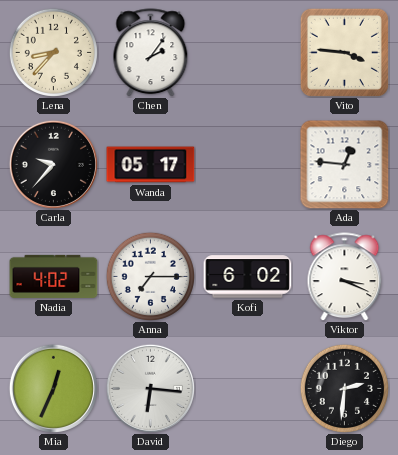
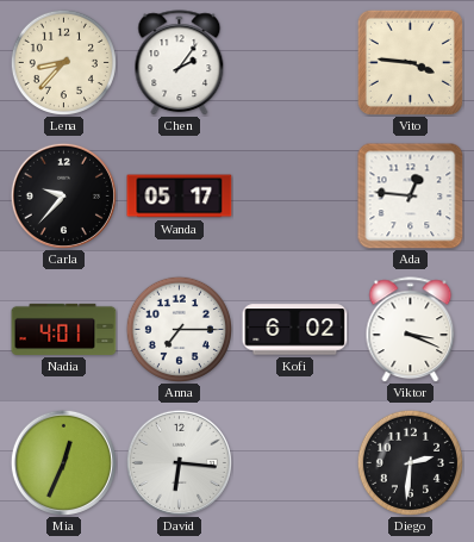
Nadia: 4:02 -> 4:01
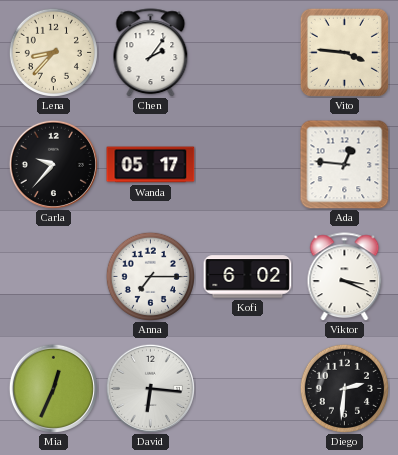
Nadia: 4:01 -> none
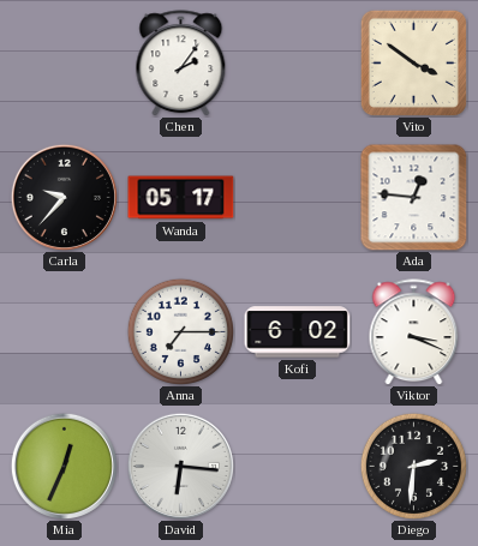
Lena: 8:37 -> none
Vito: 3:46 -> 3:51
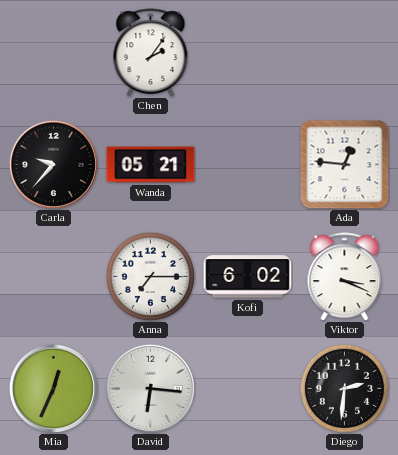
Vito: 3:51 -> none
Wanda: 05:17 -> 05:21
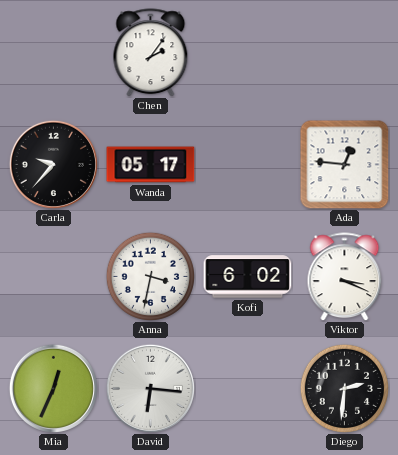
Wanda: 05:21 -> 05:17
Anna: 7:15 -> 3:32
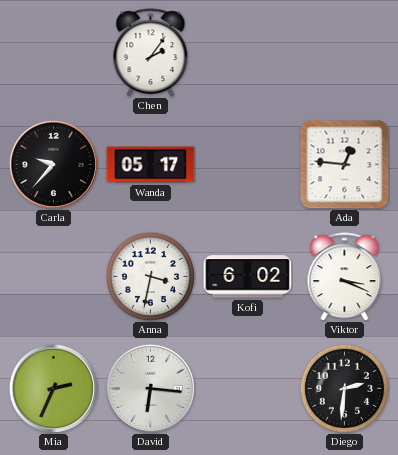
Mia: 12:34 -> 2:34
